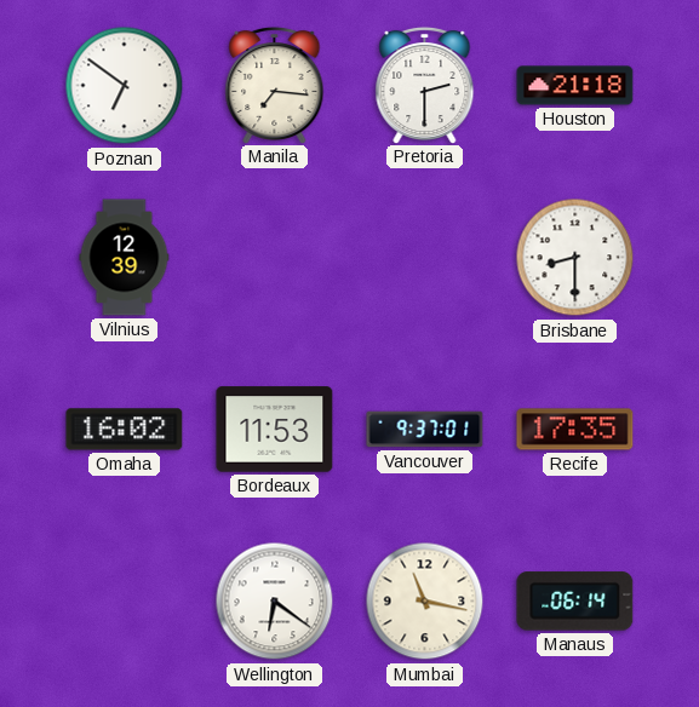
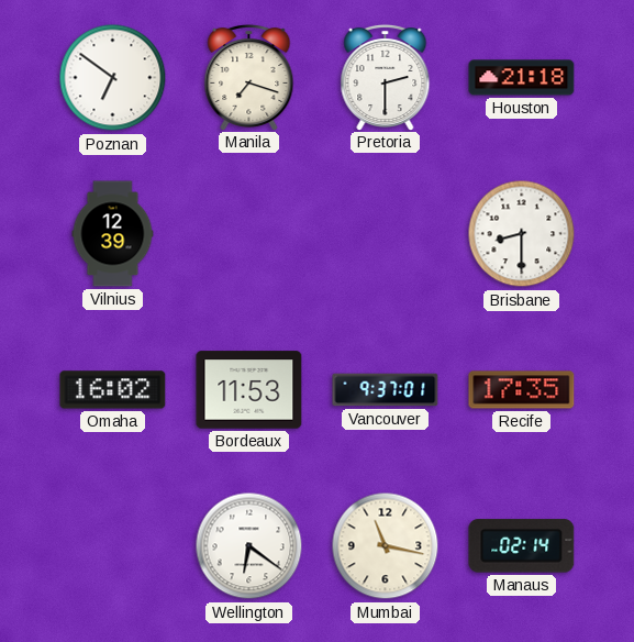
Manila: 7:16 -> 7:18
Manaus: 06:14 -> 02:14
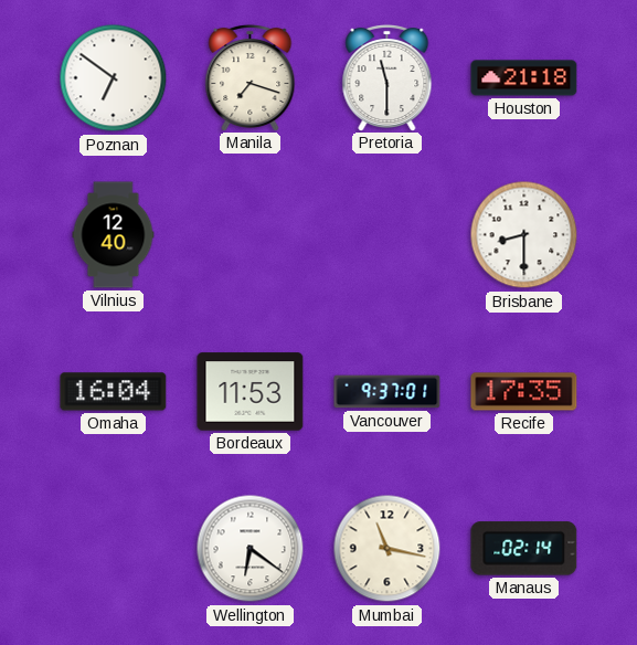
Pretoria: 2:30 -> 11:30
Vilnius: 12:39 -> 12:40
Omaha: 16:02 -> 16:04
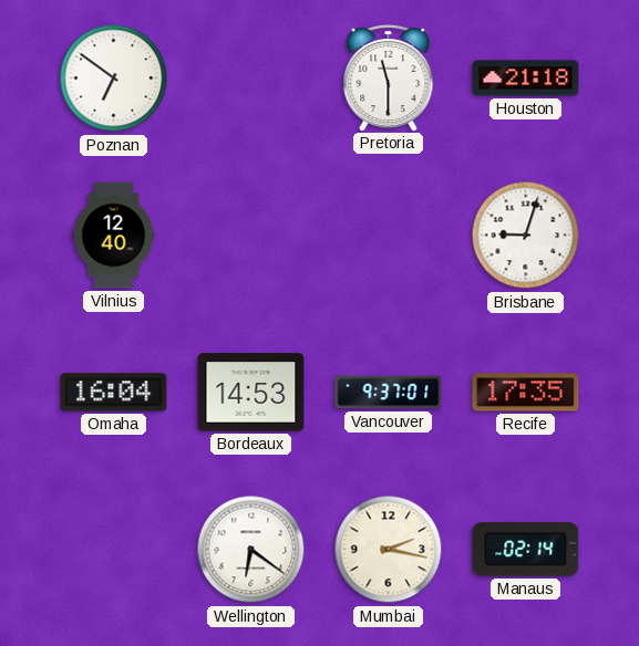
Manila: 7:18 -> none
Brisbane: 8:30 -> 9:03
Bordeaux: 11:53 -> 14:53
Mumbai: 11:17 -> 2:17
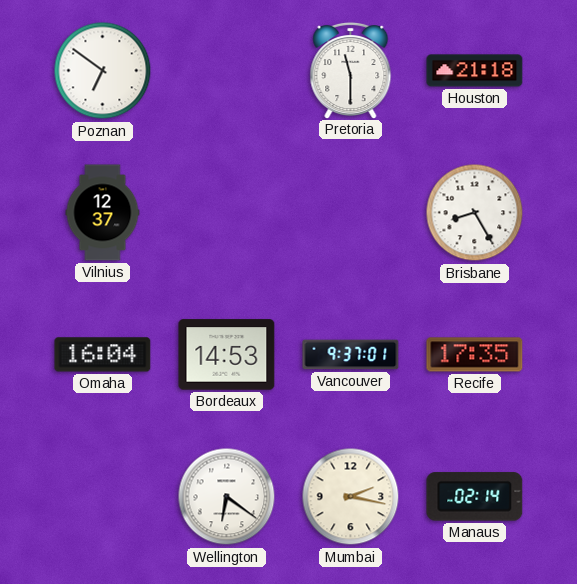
Vilnius: 12:40 -> 12:37
Brisbane: 9:03 -> 8:25
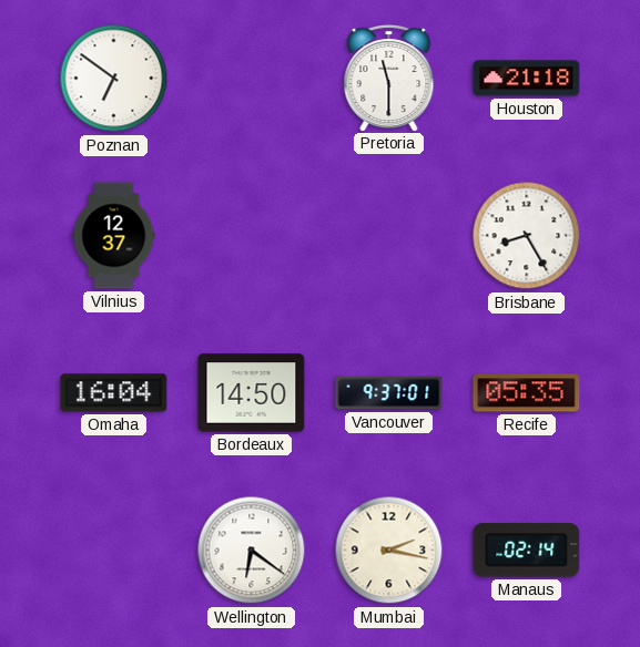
Bordeaux: 14:53 -> 14:50
Recife: 17:35 -> 05:35
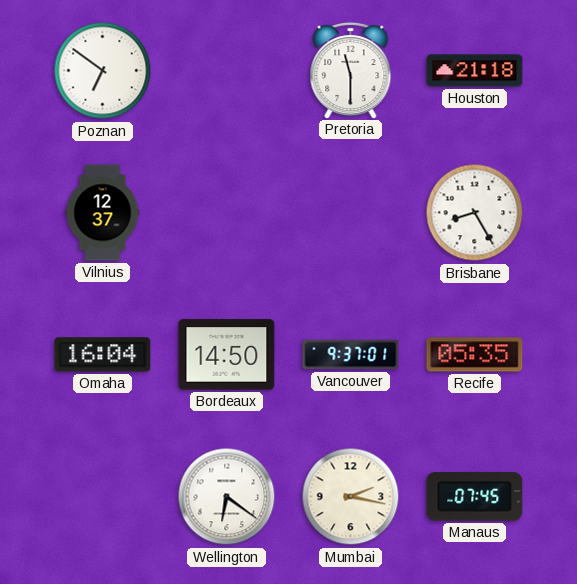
Manaus: 02:14 -> 07:45
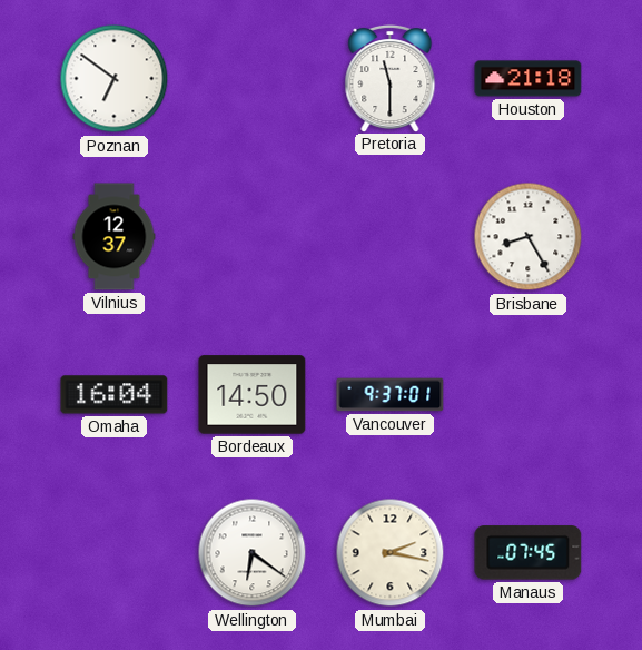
Recife: 05:35 -> none
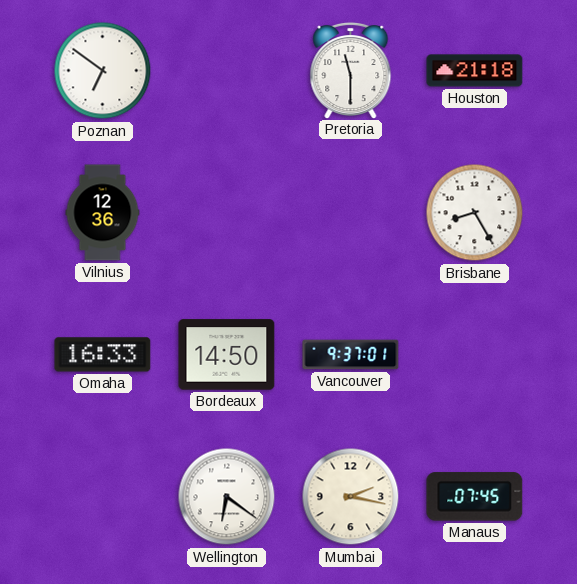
Vilnius: 12:37 -> 12:36
Omaha: 16:04 -> 16:33
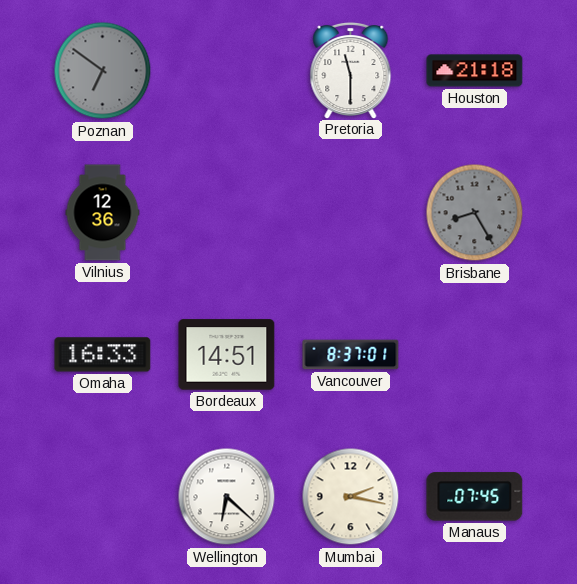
Poznan dial: white -> grey
Brisbane dial: white -> grey
Bordeaux: 14:50 -> 14:51
Vancouver: 9:37 -> 8:37
Wellington: 6:21 -> 6:22
